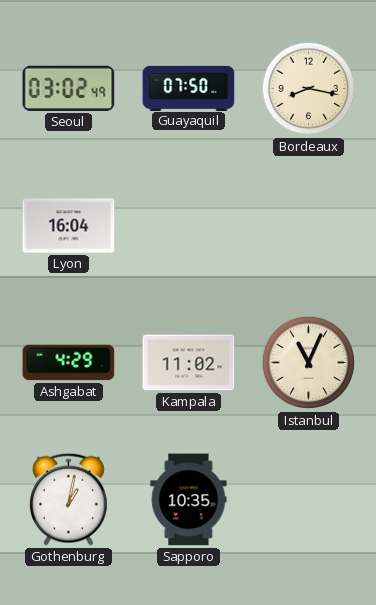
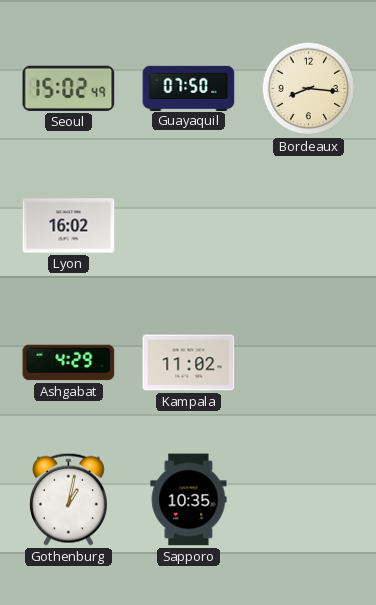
Seoul: 03:02 -> 15:02
Bordeaux: 8:17 -> 8:16
Lyon: 16:04 -> 16:02
Istanbul: 11:04 -> none
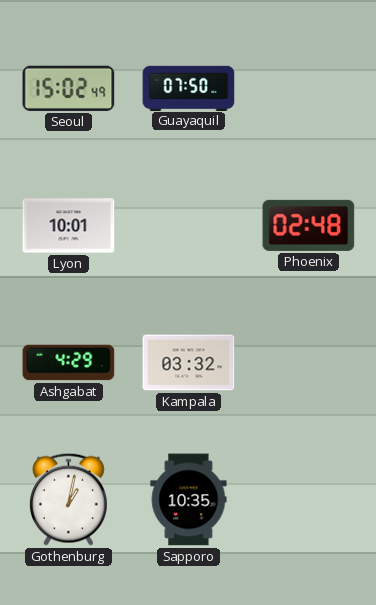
Bordeaux: 8:16 -> none
Lyon: 16:02 -> 10:01
Phoenix: none -> 02:48
Kampala: 11:02 -> 03:32
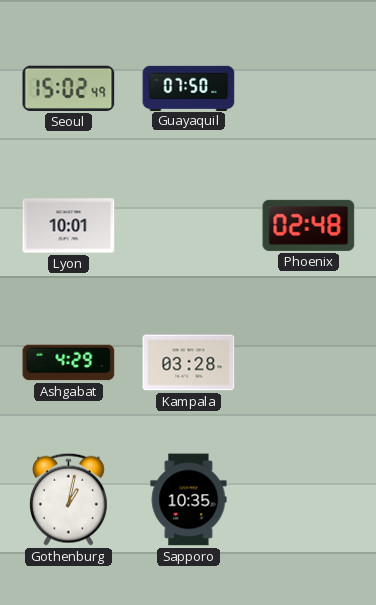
Kampala: 03:32 -> 03:28
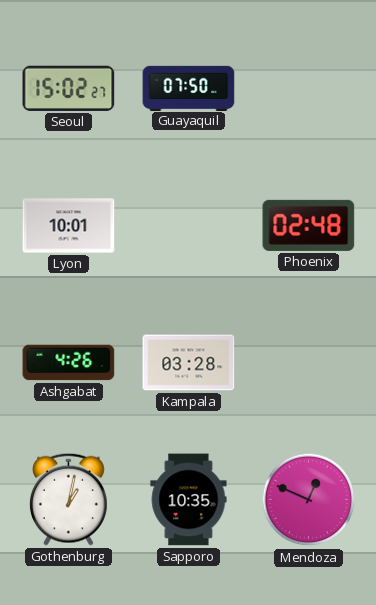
Seoul: 15:02:49 -> 15:02:27
Ashgabat: 4:29 -> 4:26
Mendoza: none -> 12:49
